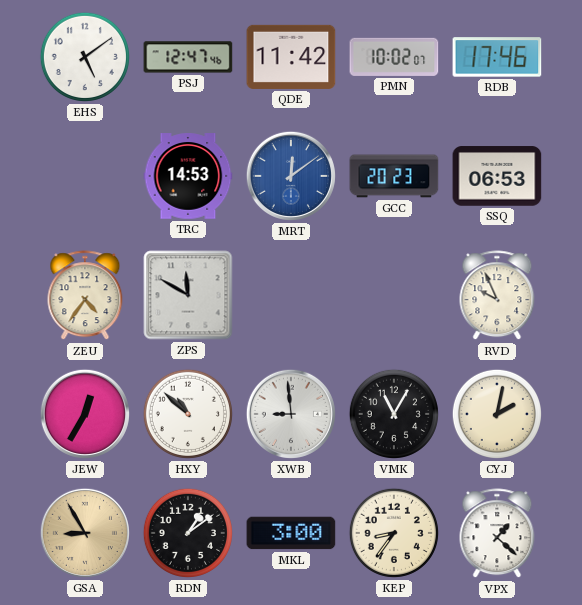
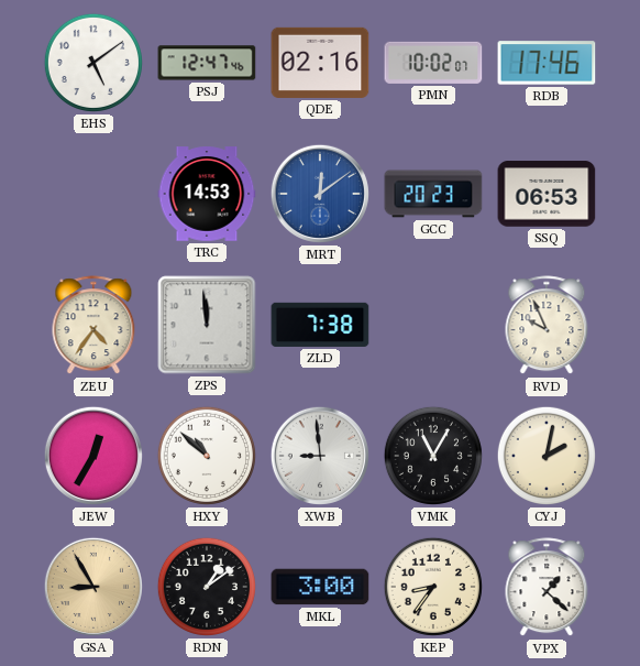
QDE: 11:42 -> 02:16
ZPS: 11:50 -> 11:59
ZLD: none -> 7:38
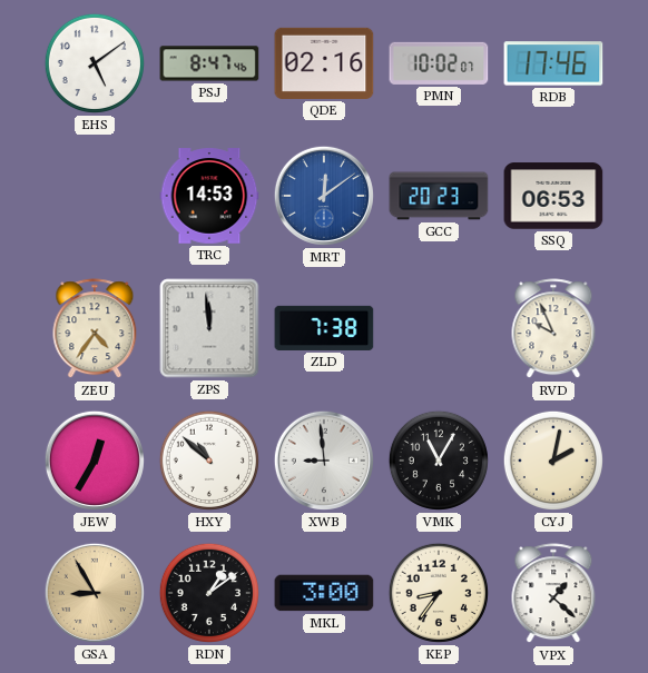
PSJ: 12:47 -> 8:47
